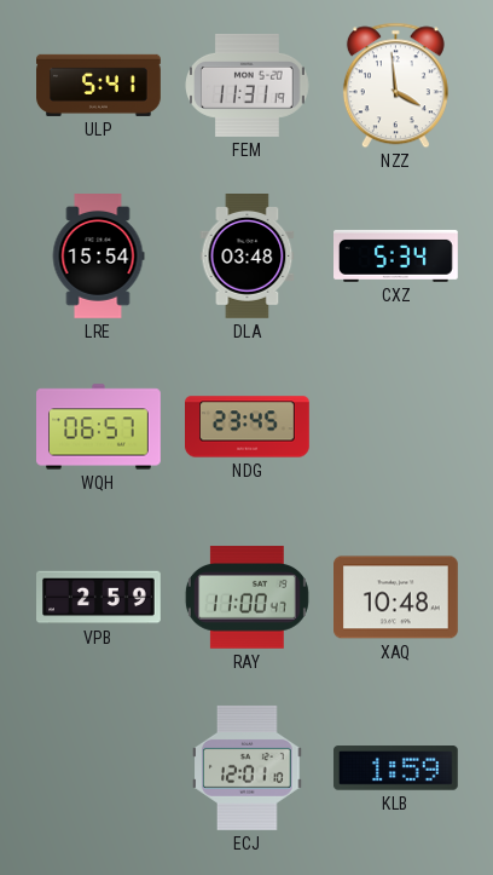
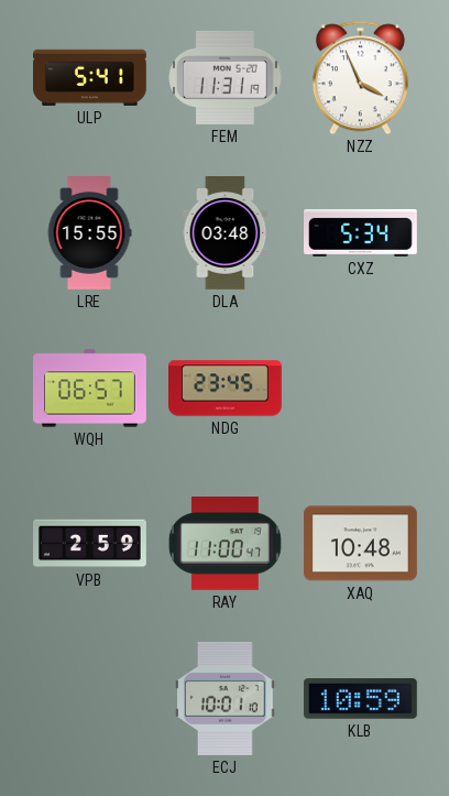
NZZ: 3:59 -> 3:56
LRE: 15:54 -> 15:55
ECJ: 12:01 -> 10:01
KLB: 1:59 -> 10:59
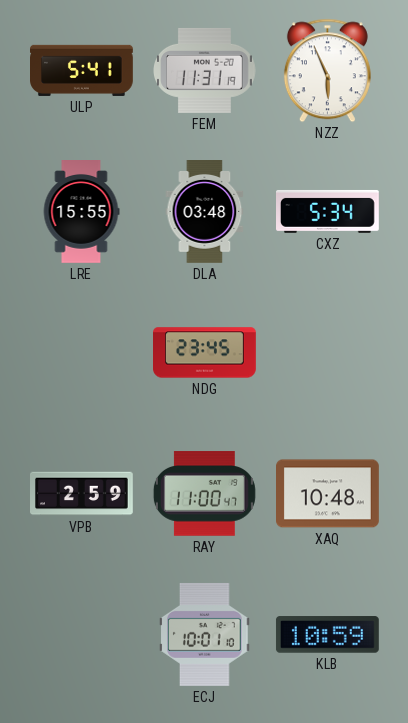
NZZ: 3:56 -> 5:56
WQH: 06:57 -> none
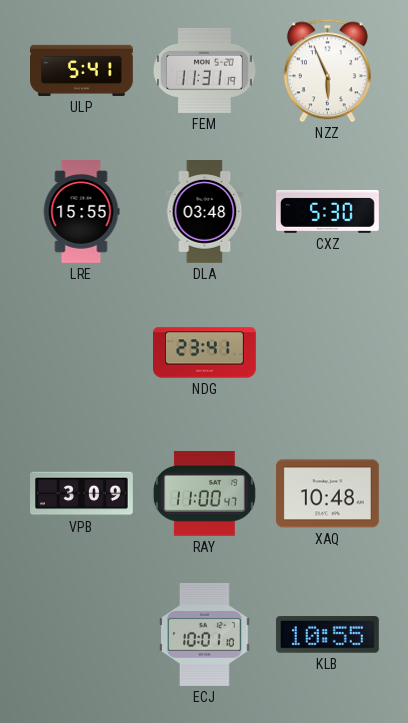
CXZ: 5:34 -> 5:30
NDG: 23:45 -> 23:41
VPB: 2:59 -> 3:09
KLB: 10:59 -> 10:55
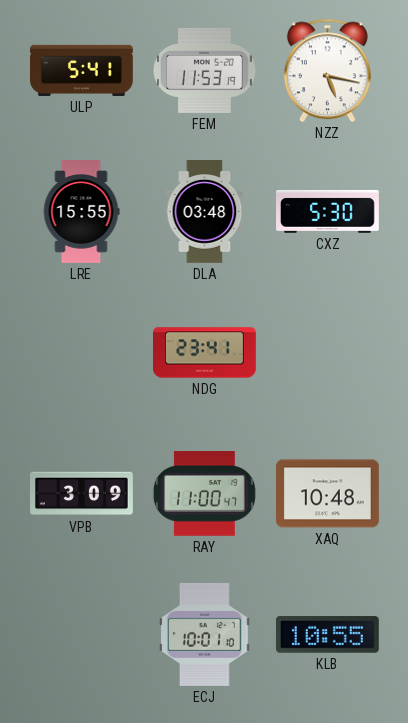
FEM: 11:31 -> 11:53
NZZ: 5:56 -> 5:17
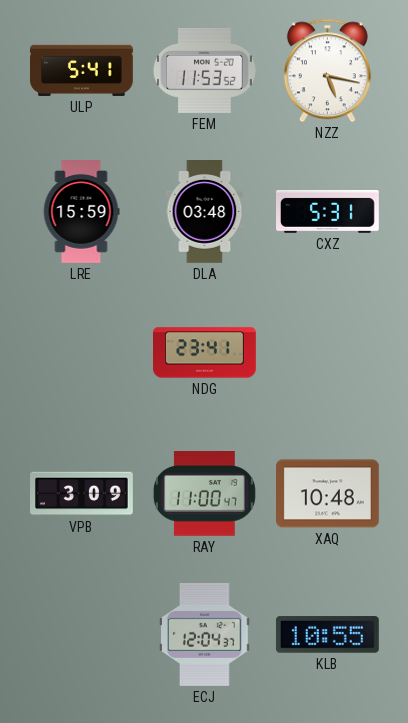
FEM: 11:53:19 -> 11:53:52
LRE: 15:55 -> 15:59
CXZ: 5:30 -> 5:31
ECJ: 10:01 -> 12:04
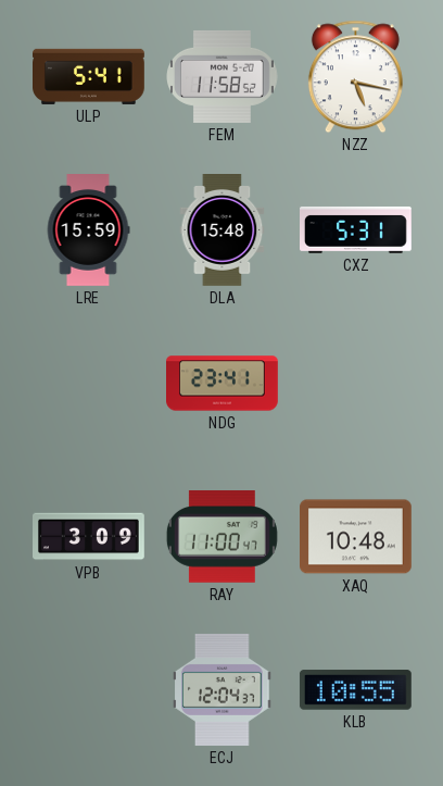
FEM: 11:53 -> 11:58
DLA: 03:48 -> 15:48
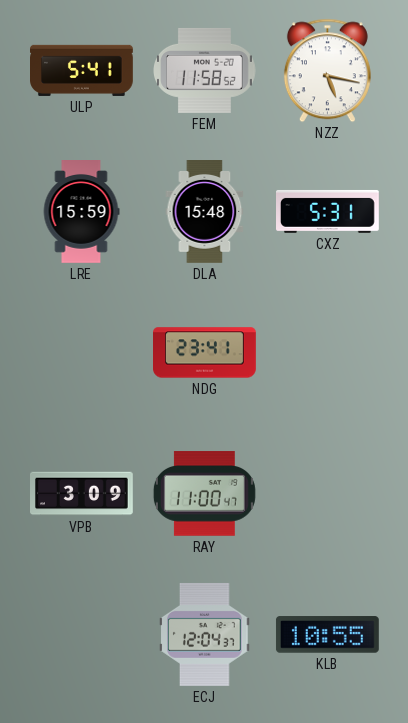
XAQ: 10:48 -> none
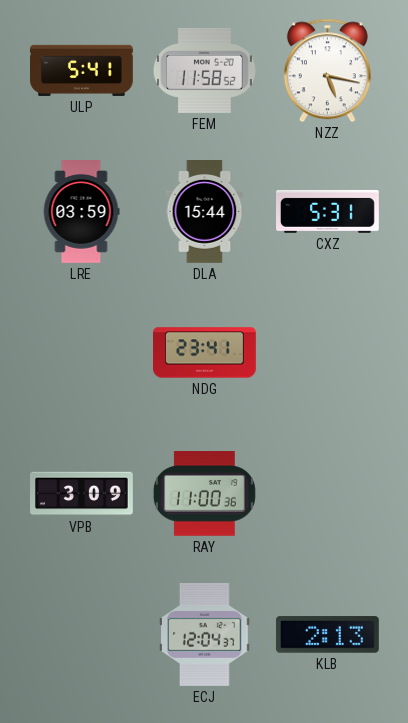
LRE: 15:59 -> 03:59
DLA: 15:48 -> 15:44
RAY: 11:00:47 -> 11:00:36
KLB: 10:55 -> 2:13
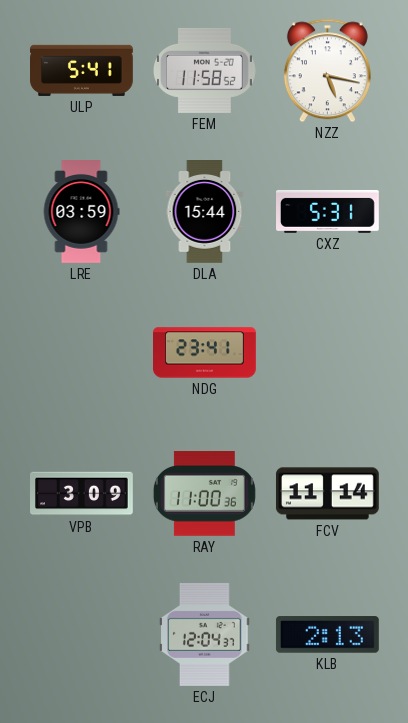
FCV: none -> 11:14
